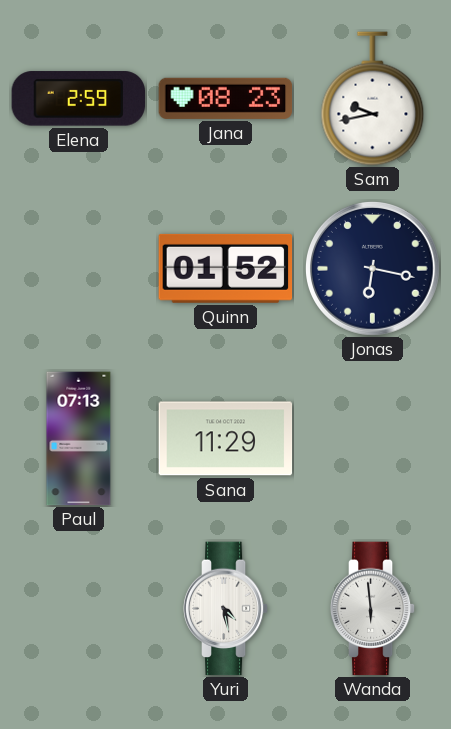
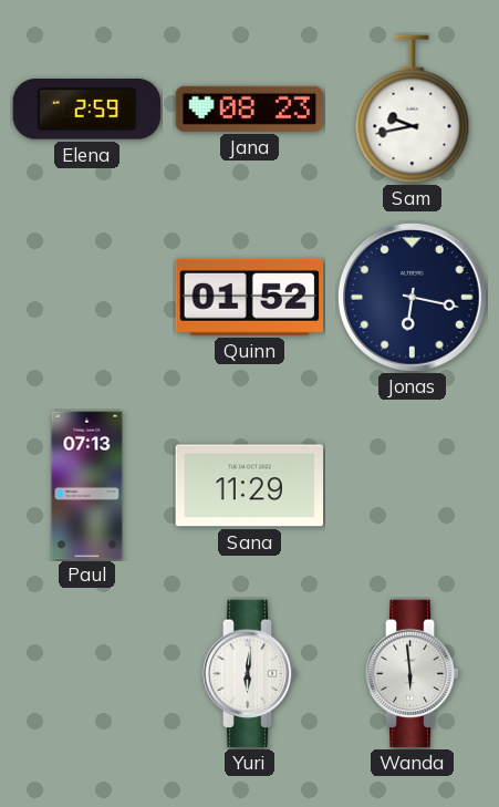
Yuri: 4:28 -> 6:01
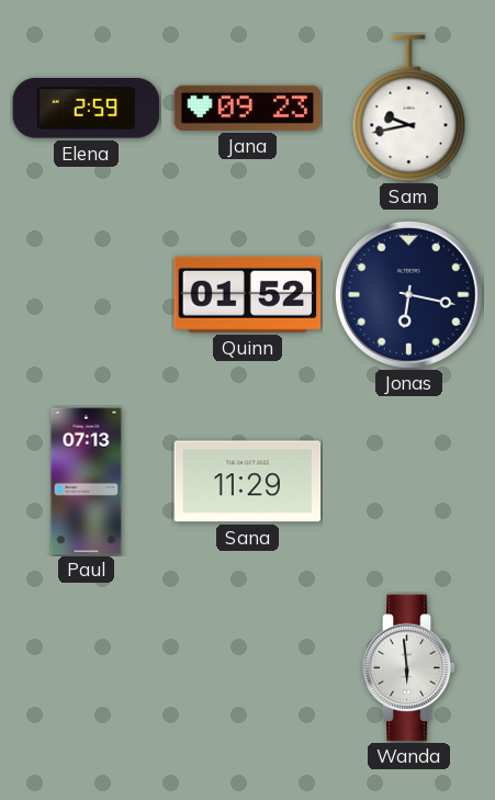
Jana: 08:23 -> 09:23
Yuri: 6:01 -> none
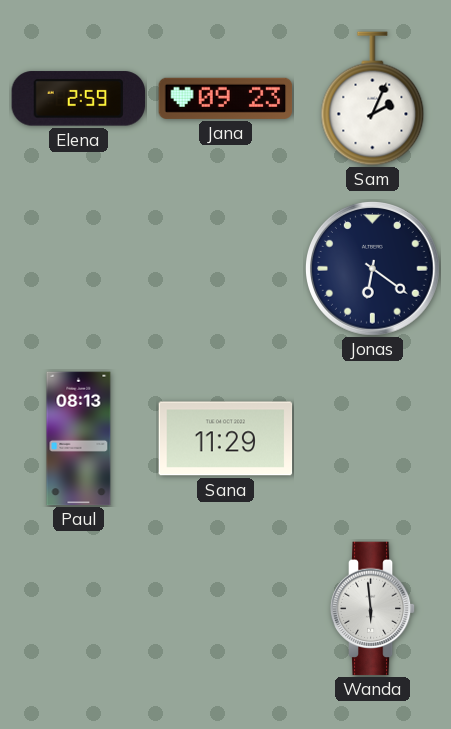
Sam: 9:43 -> 2:04
Quinn: 01:52 -> none
Jonas: 6:17 -> 6:21
Paul: 07:13 -> 08:13
